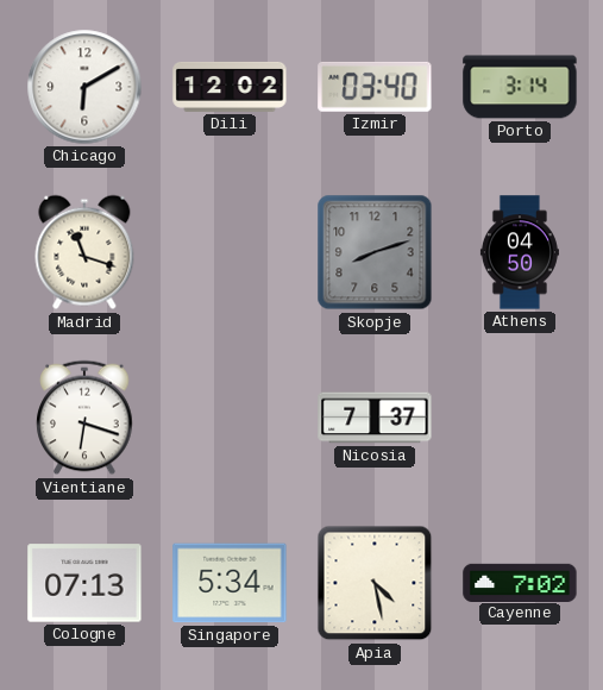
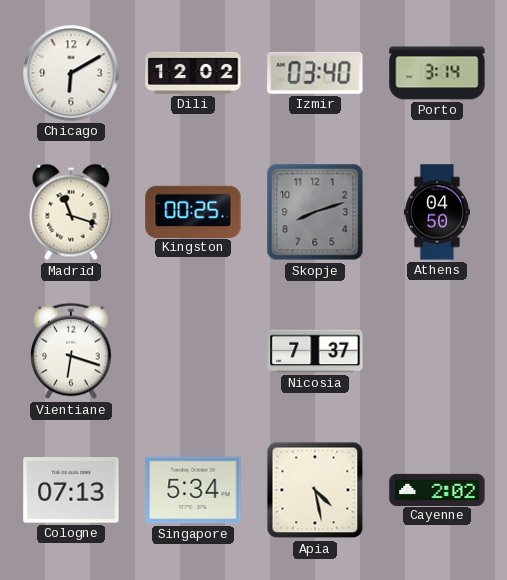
Kingston: none -> 00:25
Cayenne: 7:02 -> 2:02
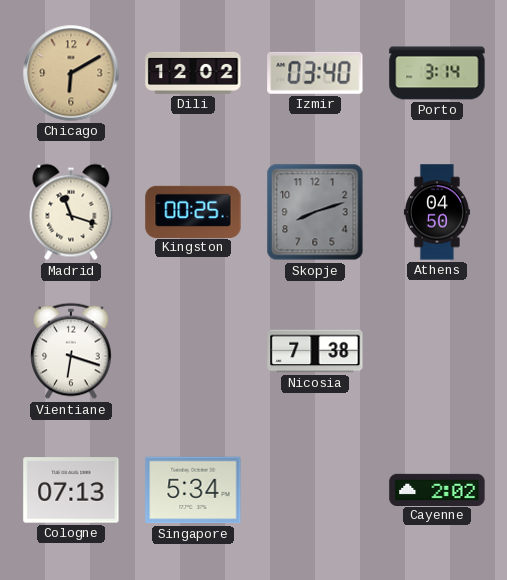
Chicago dial: white -> champagne
Nicosia: 7:37 -> 7:38
Apia: 4:28 -> none
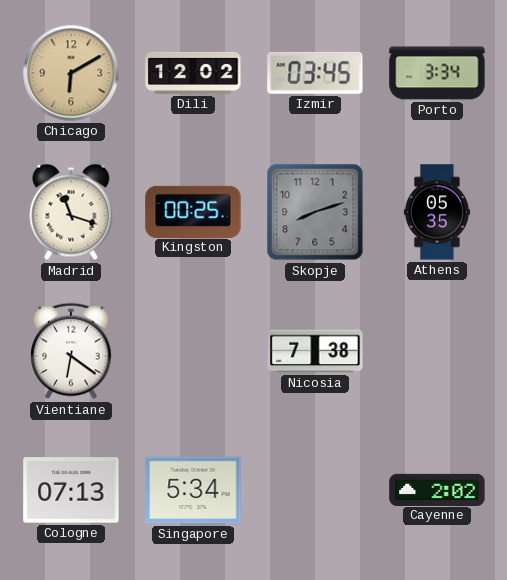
Izmir: 03:40 -> 03:45
Porto: 3:14 -> 3:34
Athens: 04:50 -> 05:35
Vientiane: 6:18 -> 6:21
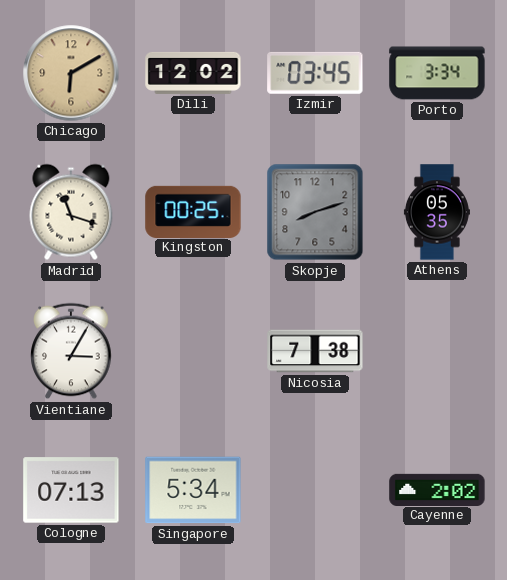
Vientiane: 6:21 -> 3:05
